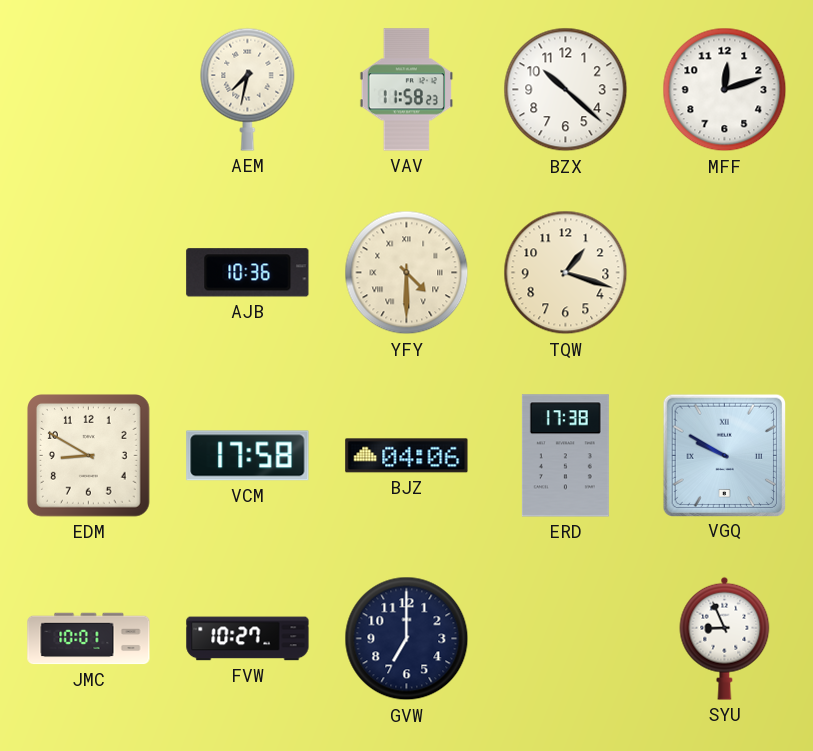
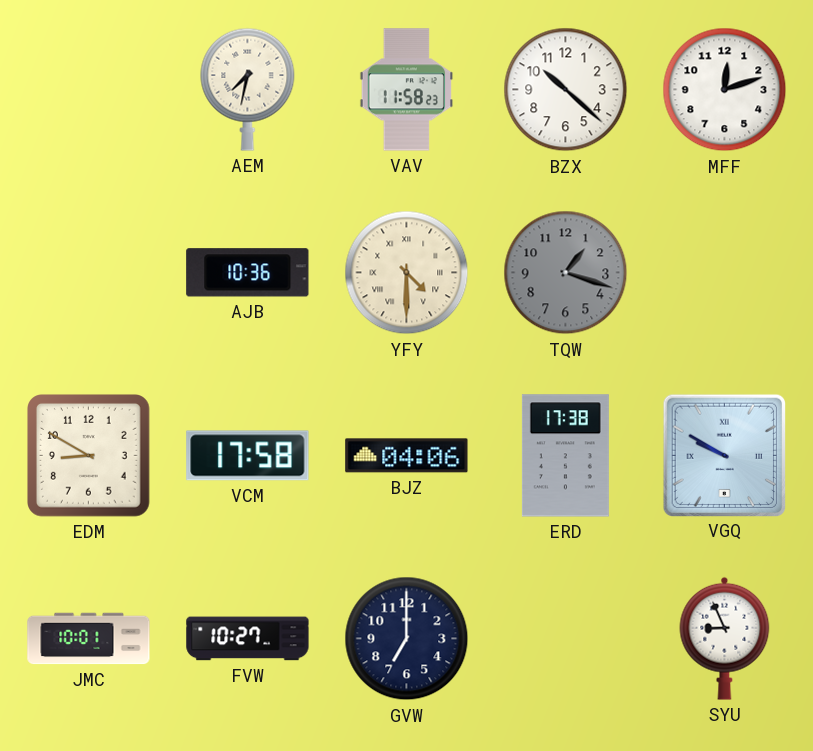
TQW dial: cream -> grey
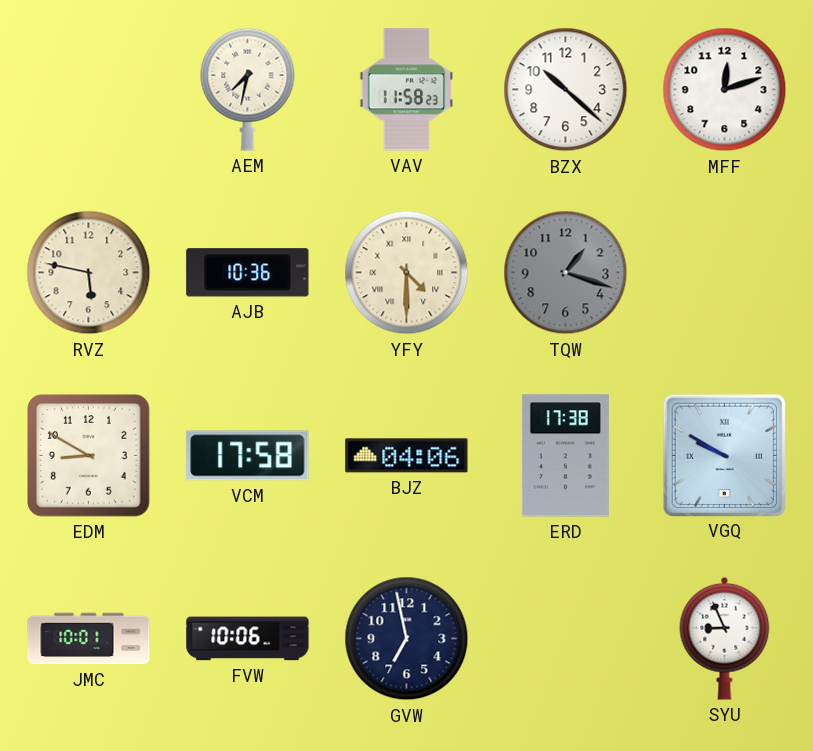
RVZ: none -> 5:47
FVW: 10:27 -> 10:06
GVW: 7:00 -> 6:58
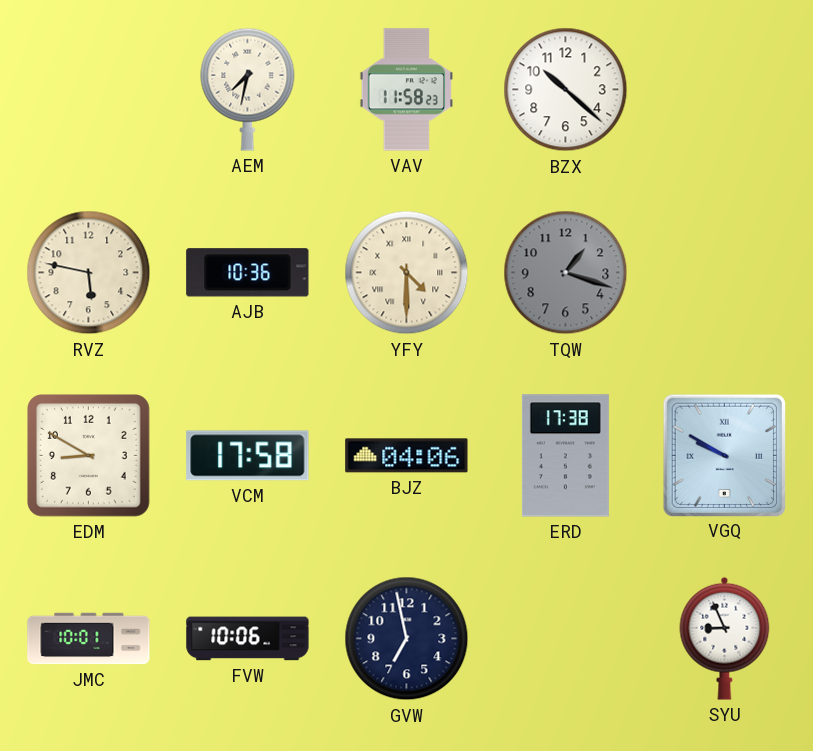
MFF: 12:12 -> none
